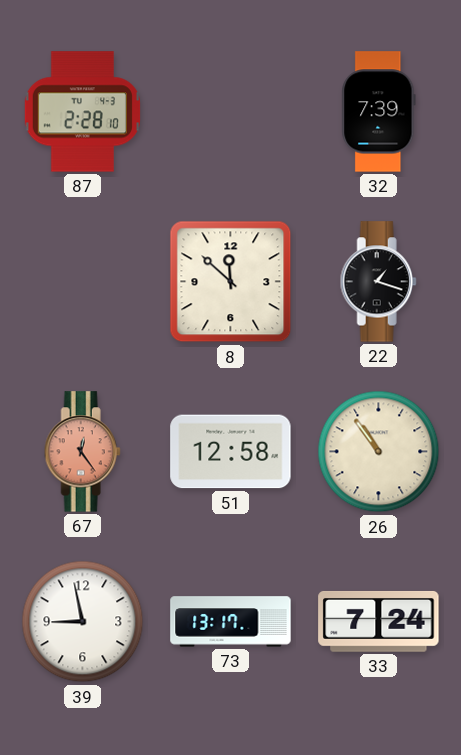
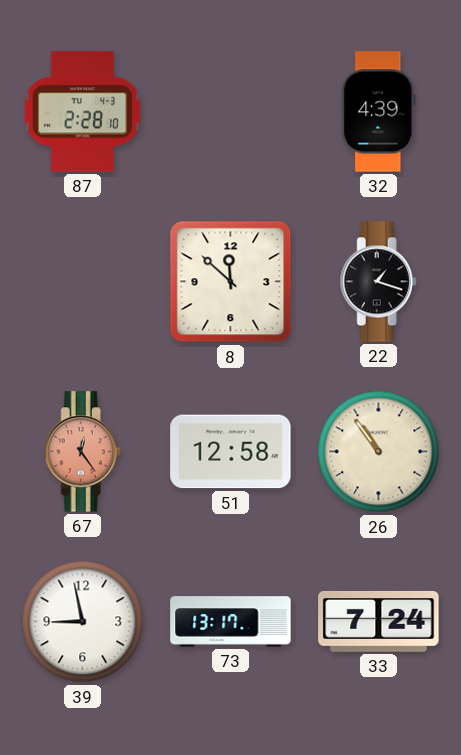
32: 7:39 -> 4:39
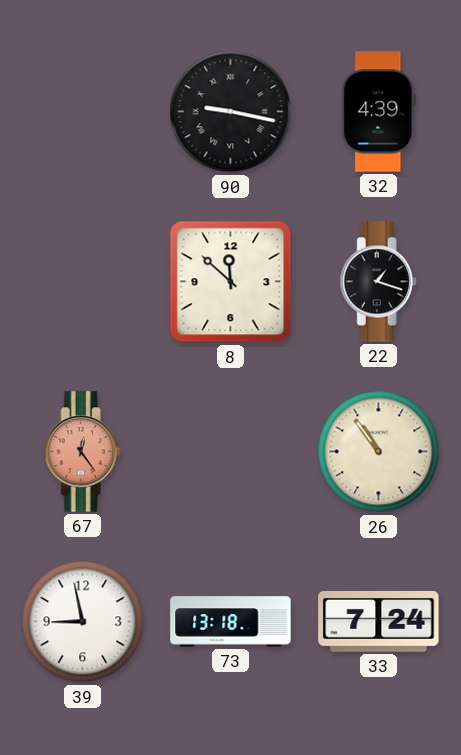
87: 2:28 -> none
90: none -> 9:17
51: 12:58 -> none
73: 13:17 -> 13:18
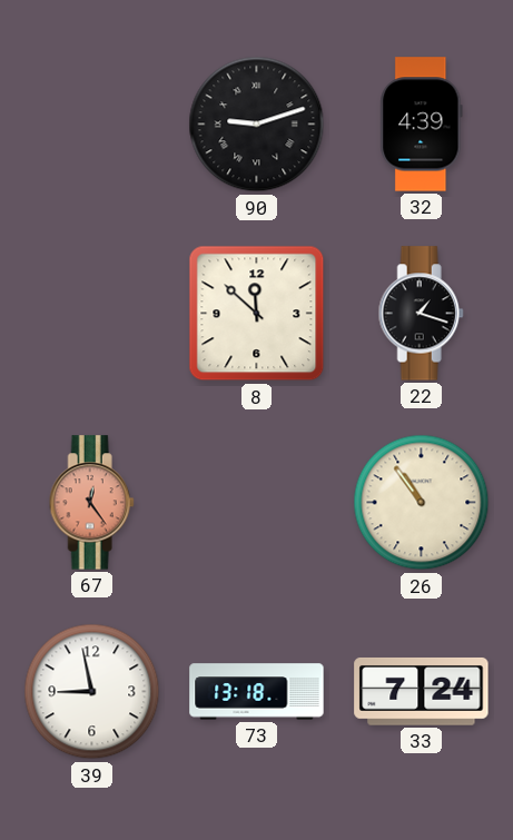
90: 9:17 -> 9:12
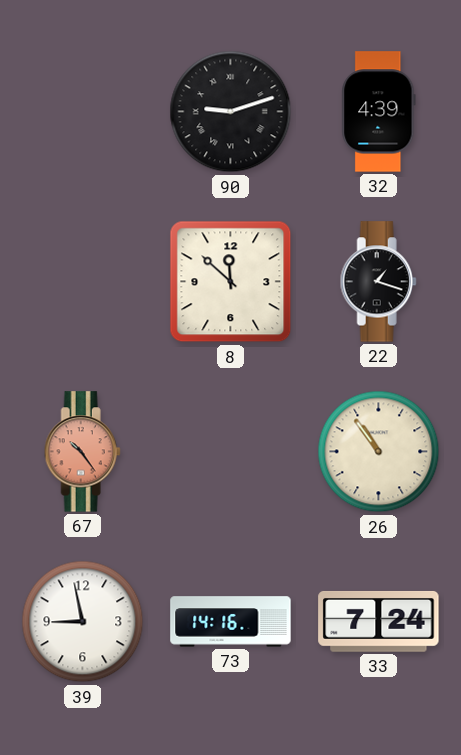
67: 12:24 -> 10:24
73: 13:18 -> 14:16
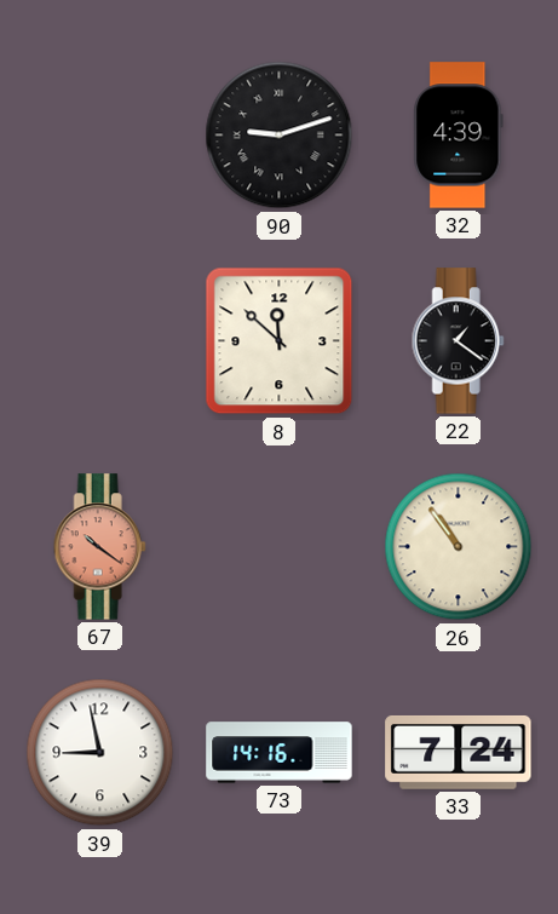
22: 1:18 -> 1:21
67: 10:24 -> 10:21
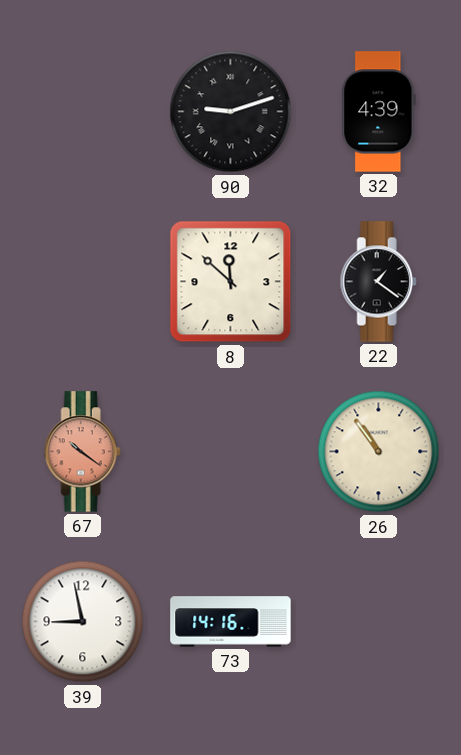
33: 7:24 -> none
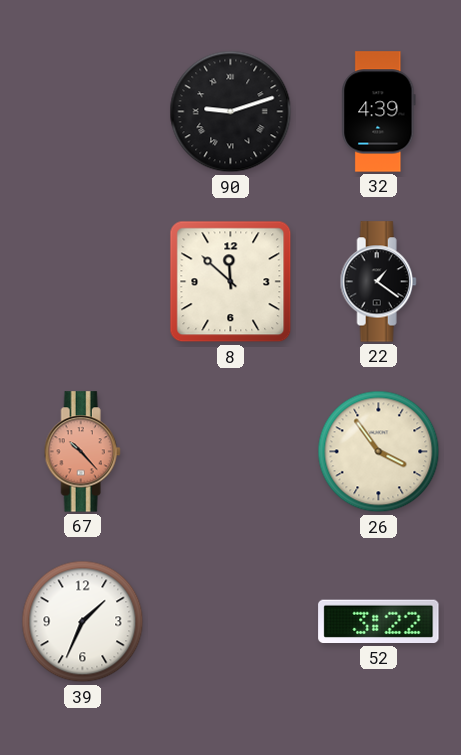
67: 10:21 -> 10:23
26: 10:54 -> 3:54
39: 8:58 -> 1:34
73: 14:16 -> none
52: none -> 3:22
